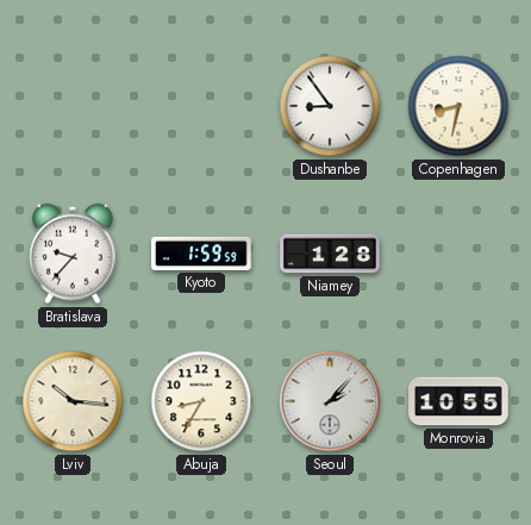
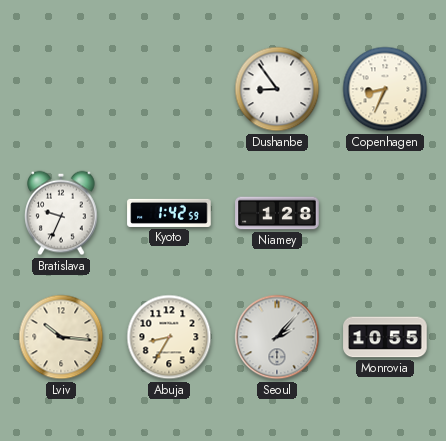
Copenhagen: 8:32 -> 8:34
Bratislava: 9:37 -> 9:34
Kyoto: 1:59 -> 1:42
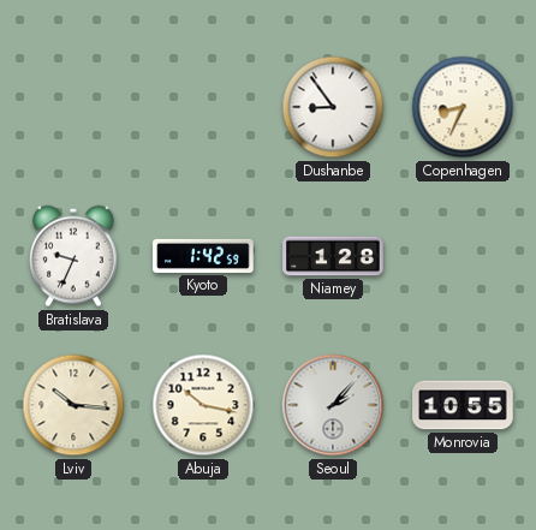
Abuja: 8:35 -> 10:17
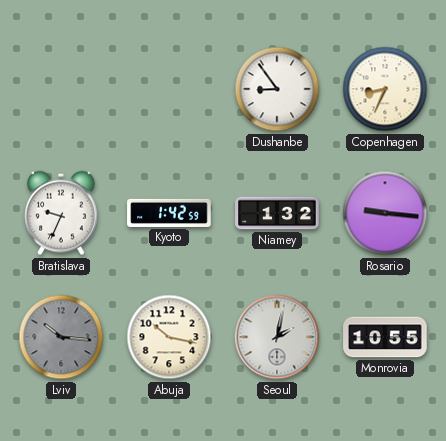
Niamey: 1:28 -> 1:32
Rosario: none -> 9:16
Lviv dial: cream -> grey
Seoul: 2:07 -> 2:02
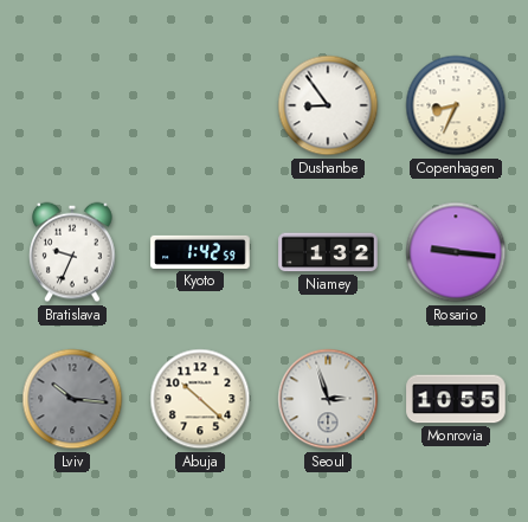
Abuja: 10:17 -> 10:22
Seoul: 2:02 -> 2:57
